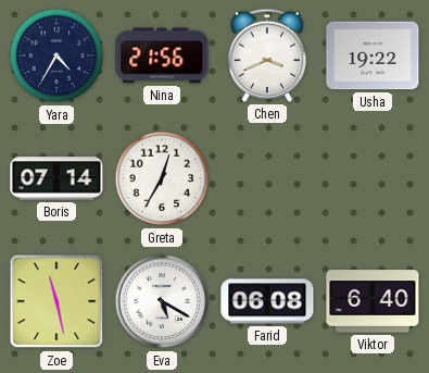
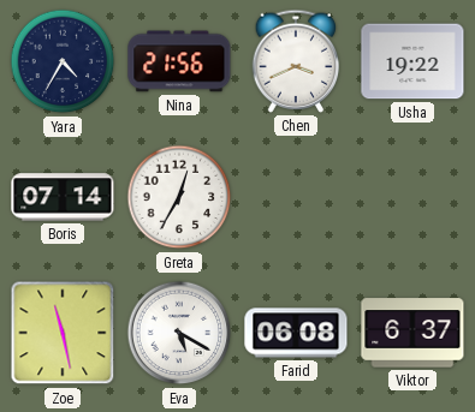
Viktor: 6:40 -> 6:37
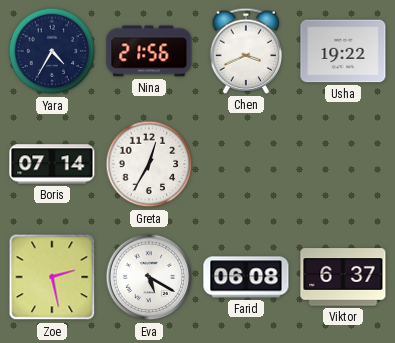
Zoe: 11:28 -> 2:28
